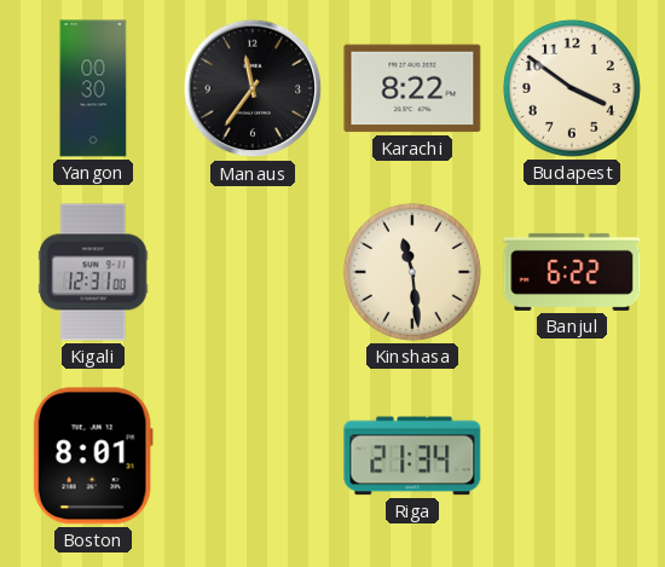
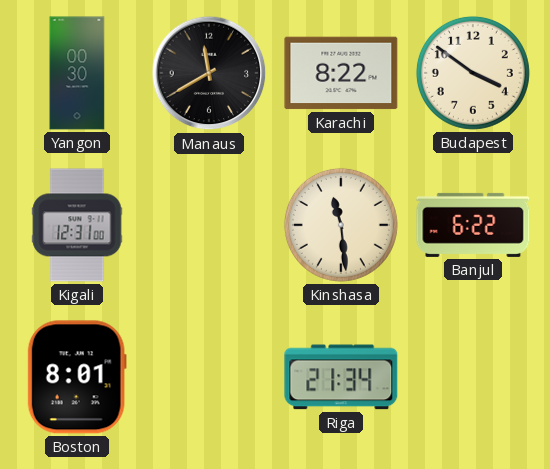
Manaus: 11:36 -> 11:40
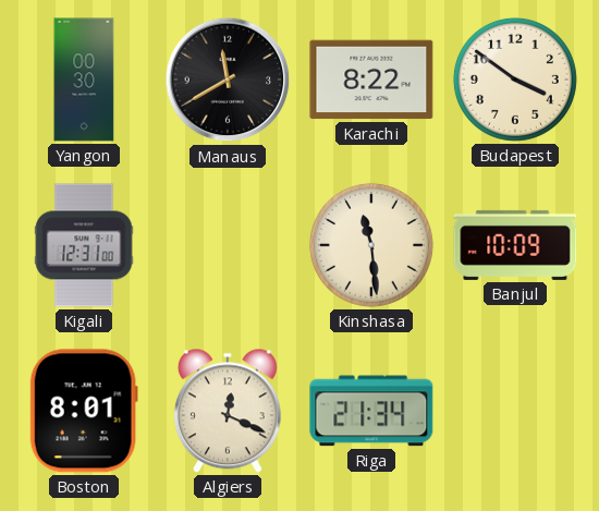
Banjul: 6:22 -> 10:09
Algiers: none -> 12:19
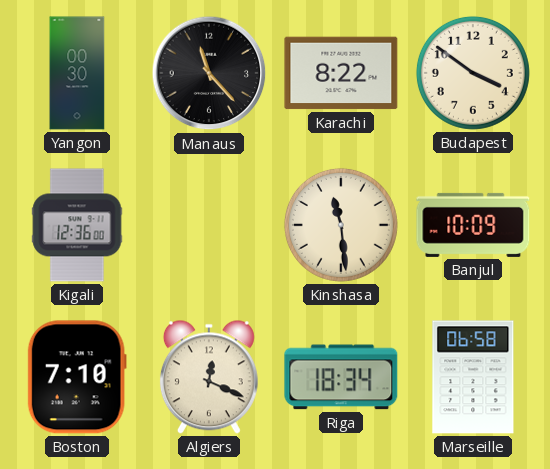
Manaus: 11:40 -> 11:23
Kigali: 12:31 -> 12:36
Boston: 8:01 -> 7:10
Riga: 21:34 -> 18:34
Marseille: none -> 06:58
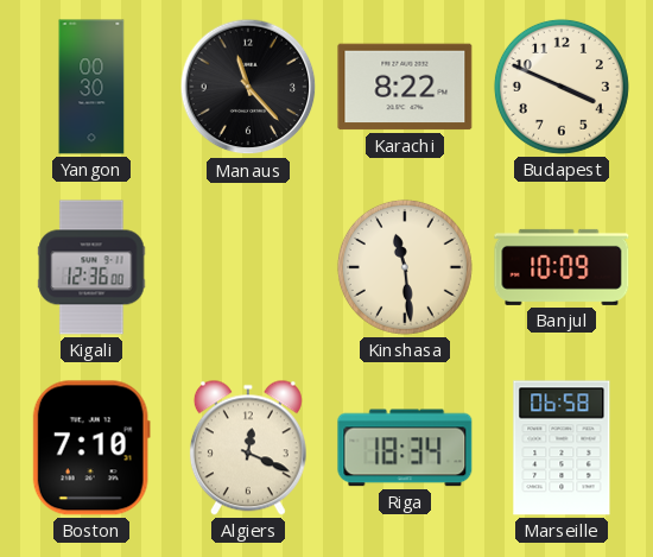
Budapest: 3:51 -> 3:49
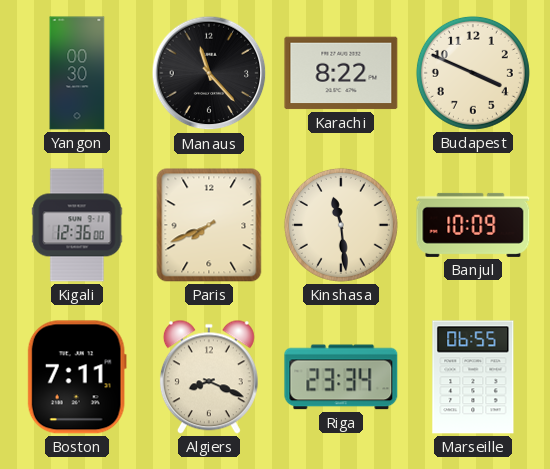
Paris: none -> 7:41
Boston: 7:10 -> 7:11
Algiers: 12:19 -> 8:19
Riga: 18:34 -> 23:34
Marseille: 06:58 -> 06:55
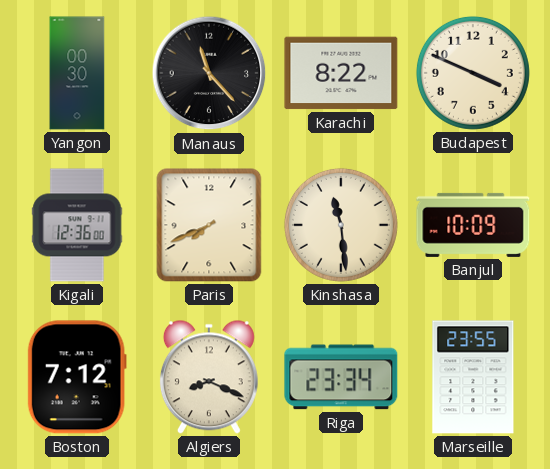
Boston: 7:11 -> 7:12
Marseille: 06:55 -> 23:55
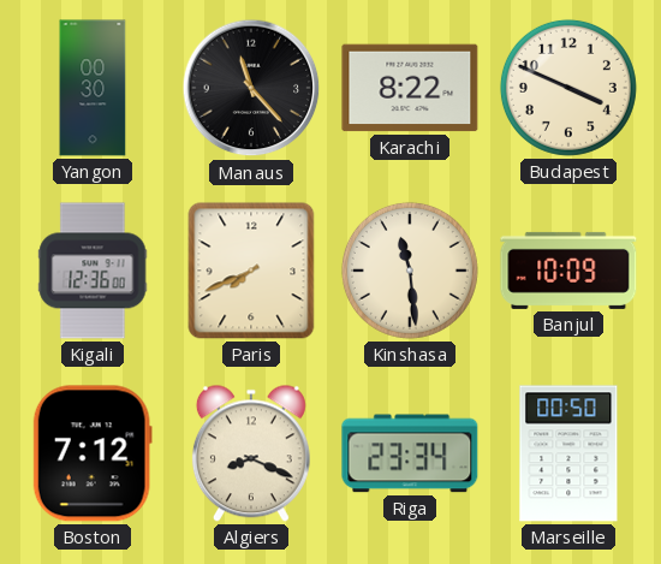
Marseille: 23:55 -> 00:50
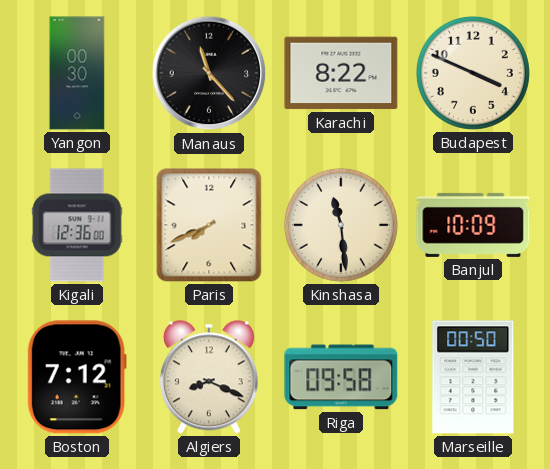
Riga: 23:34 -> 09:58
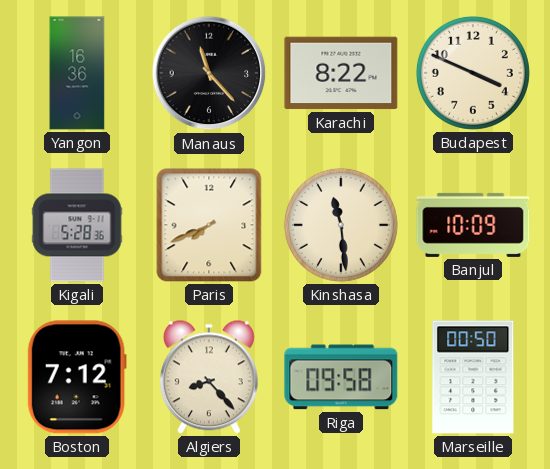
Yangon: 00:30 -> 16:36
Kigali: 12:36 -> 5:28
Algiers: 8:19 -> 8:23
